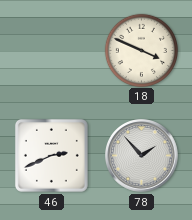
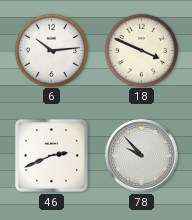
6: none -> 10:14
78: 1:53 -> 9:53
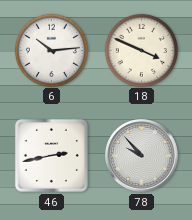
46: 2:41 -> 2:43
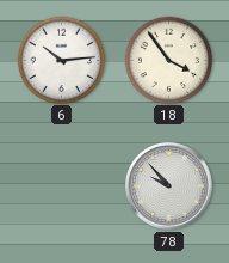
18: 3:49 -> 3:54
46: 2:43 -> none
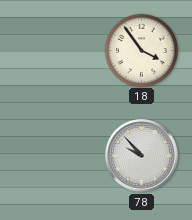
6: 10:14 -> none
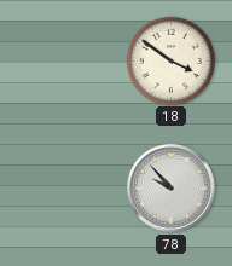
18: 3:54 -> 3:51
